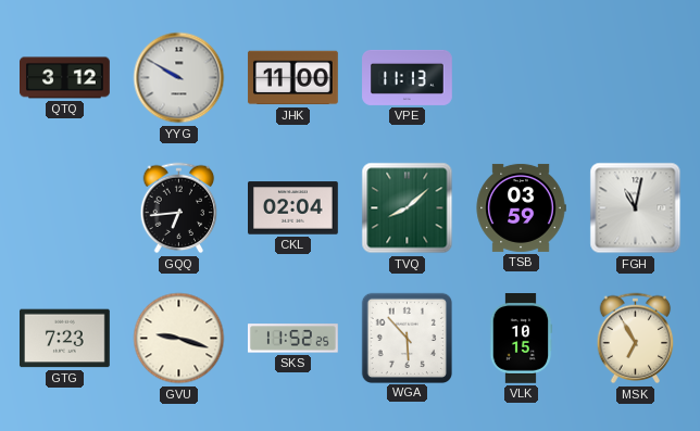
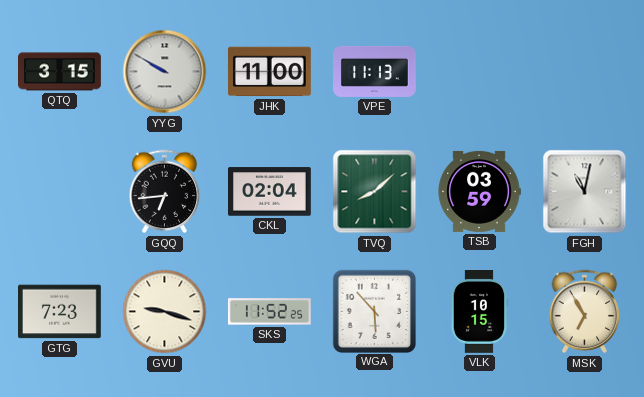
QTQ: 3:12 -> 3:15
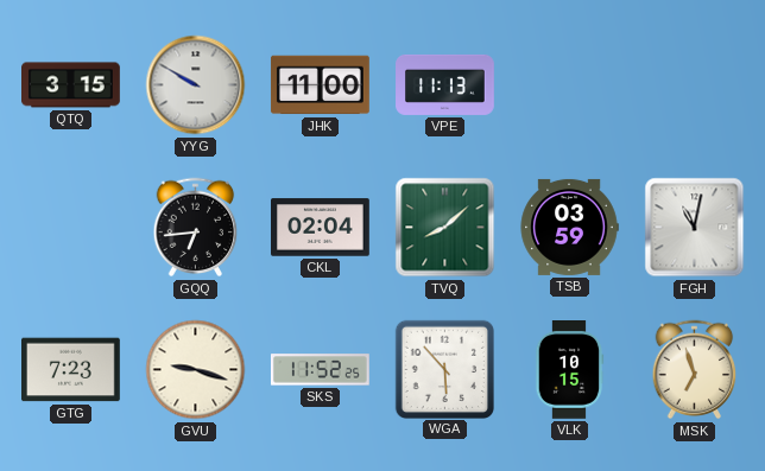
MSK: 6:55 -> 6:57
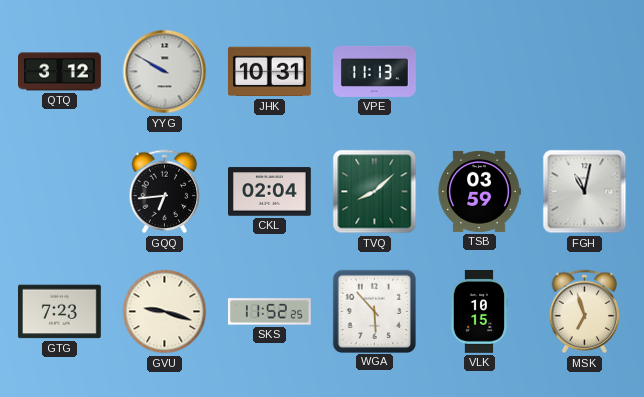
QTQ: 3:15 -> 3:12
JHK: 11:00 -> 10:31
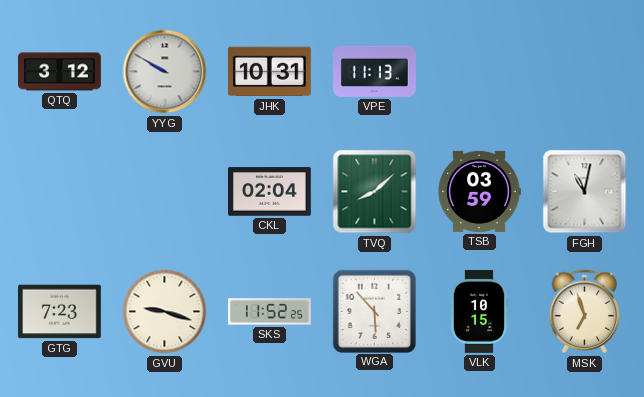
GQQ: 6:44 -> none
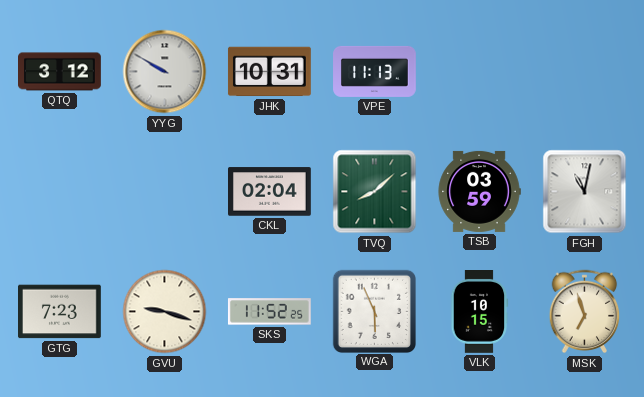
WGA: 5:53 -> 5:56
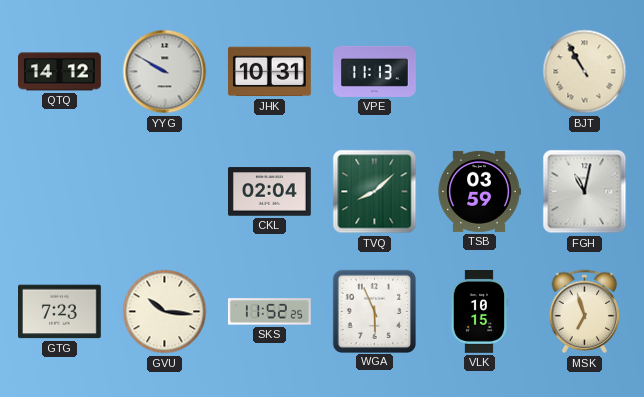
QTQ: 3:12 -> 14:12
BJT: none -> 10:55
GVU: 9:18 -> 10:16
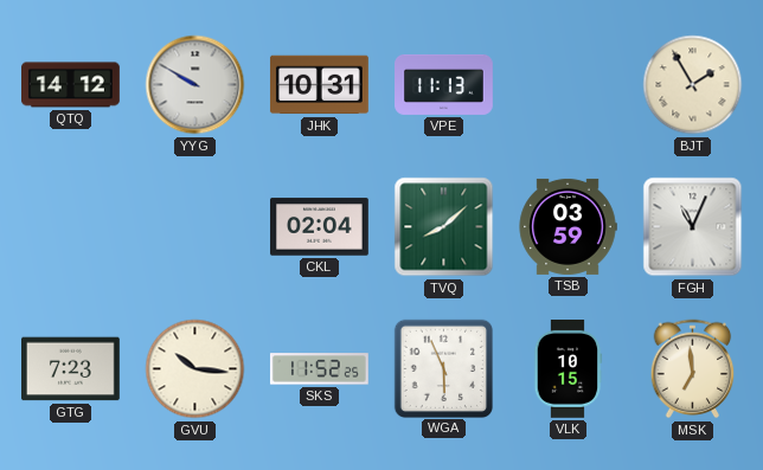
BJT: 10:55 -> 1:55
FGH: 11:02 -> 11:04
MSK: 6:57 -> 6:59
